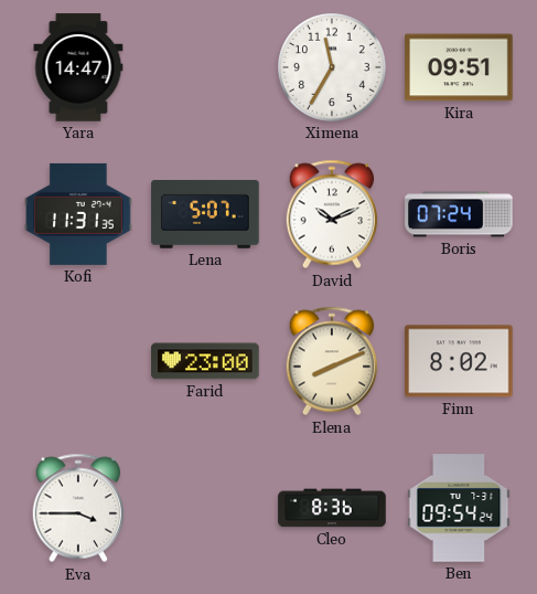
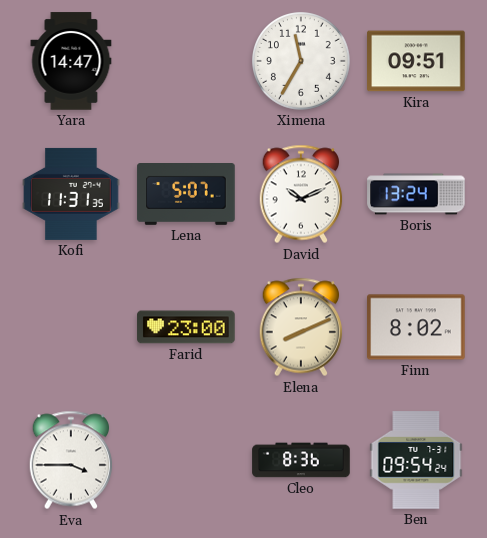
Boris: 07:24 -> 13:24
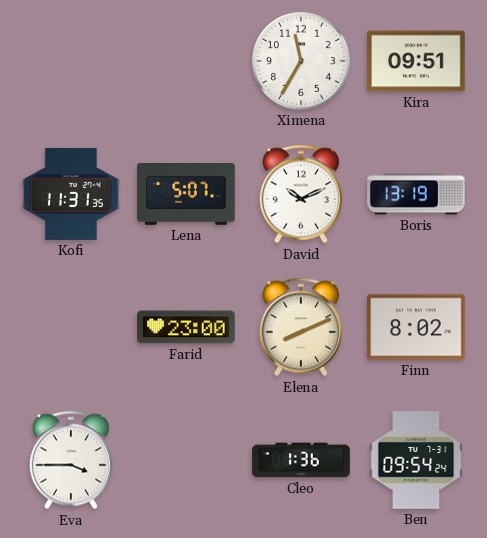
Yara: 14:47 -> none
Boris: 13:24 -> 13:19
Cleo: 8:36 -> 1:36
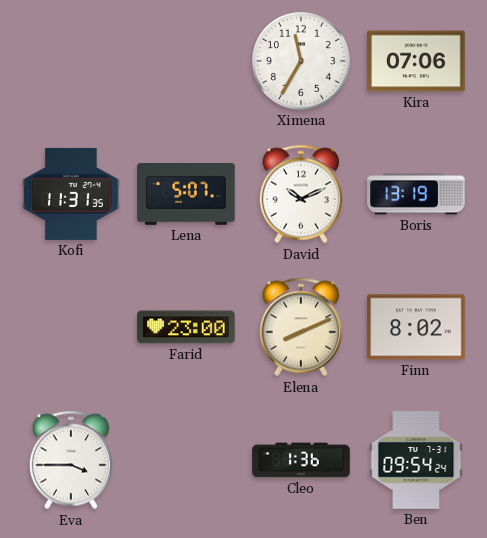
Kira: 09:51 -> 07:06
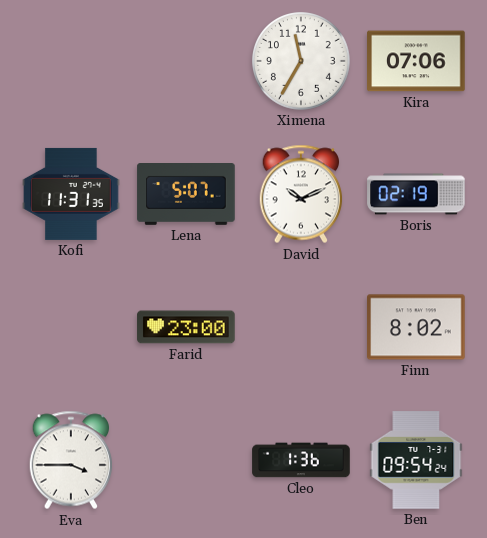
Boris: 13:19 -> 02:19
Elena: 8:11 -> none
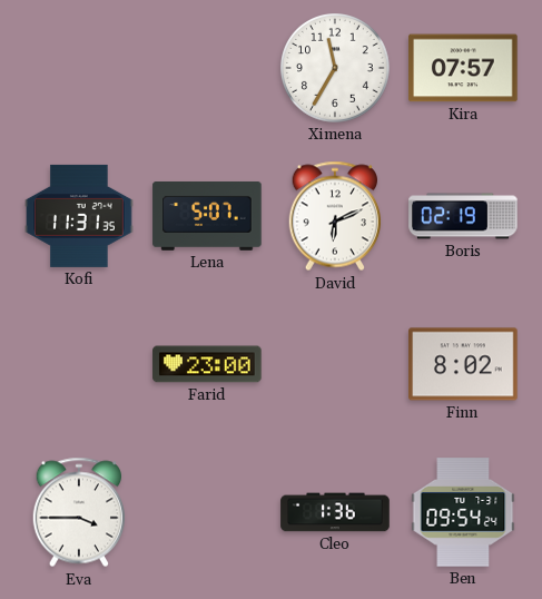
Kira: 07:06 -> 07:57
David: 10:11 -> 6:11
